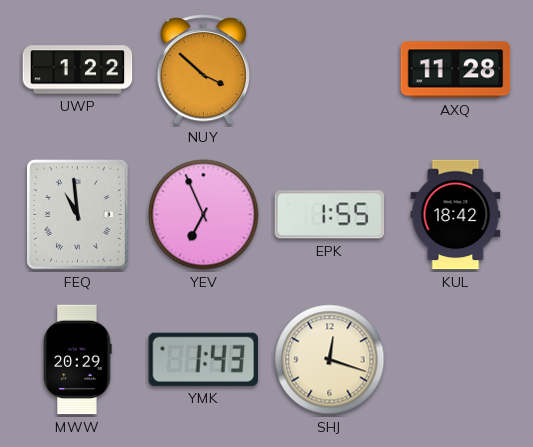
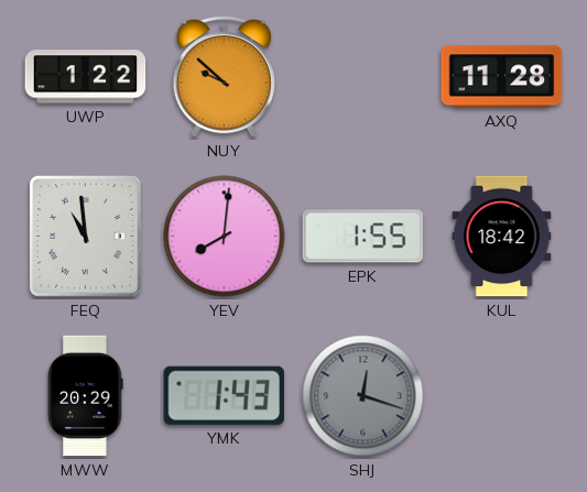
NUY: 3:52 -> 9:52
YEV: 6:56 -> 8:01
SHJ dial: cream -> grey
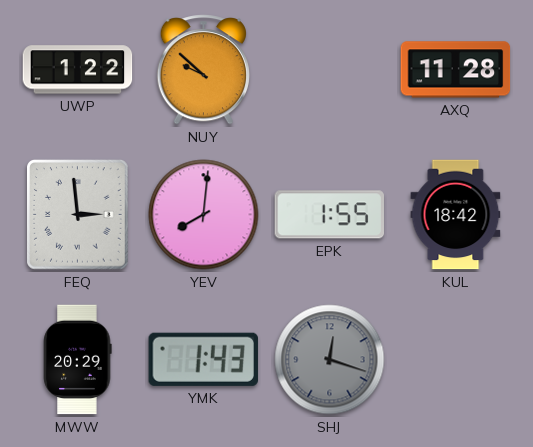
FEQ: 10:59 -> 2:59
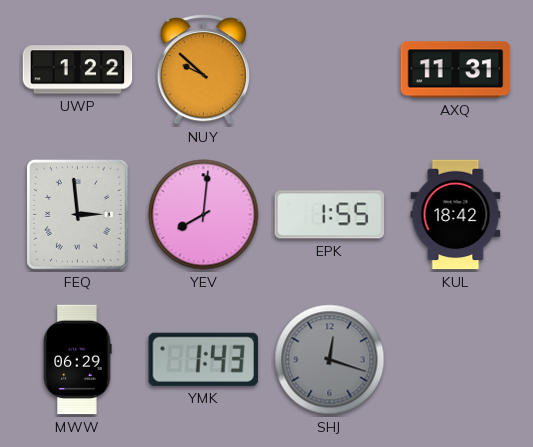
AXQ: 11:28 -> 11:31
MWW: 20:29 -> 06:29
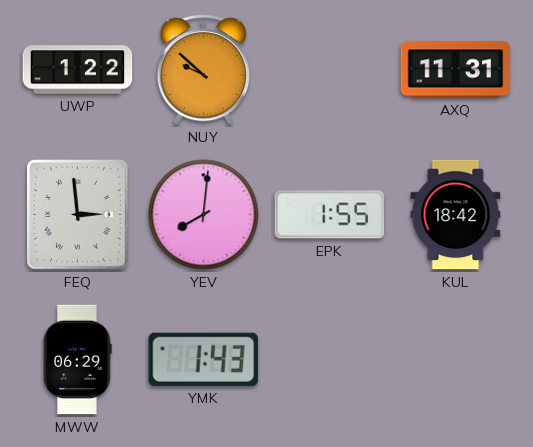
SHJ: 12:18 -> none
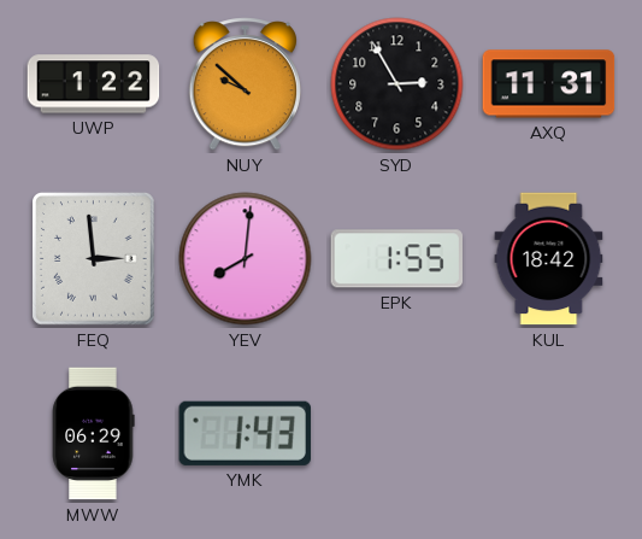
SYD: none -> 2:55
